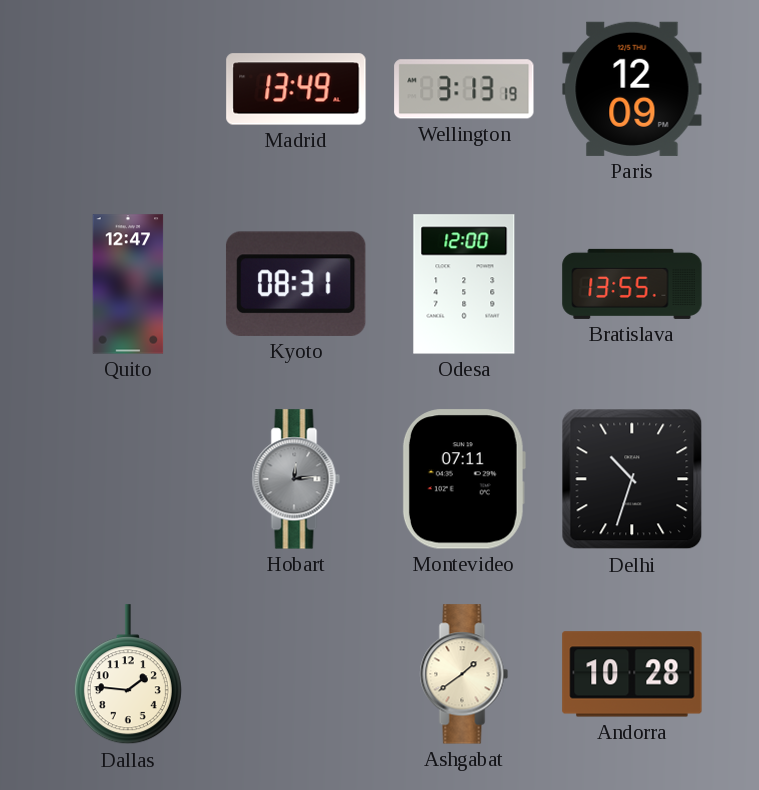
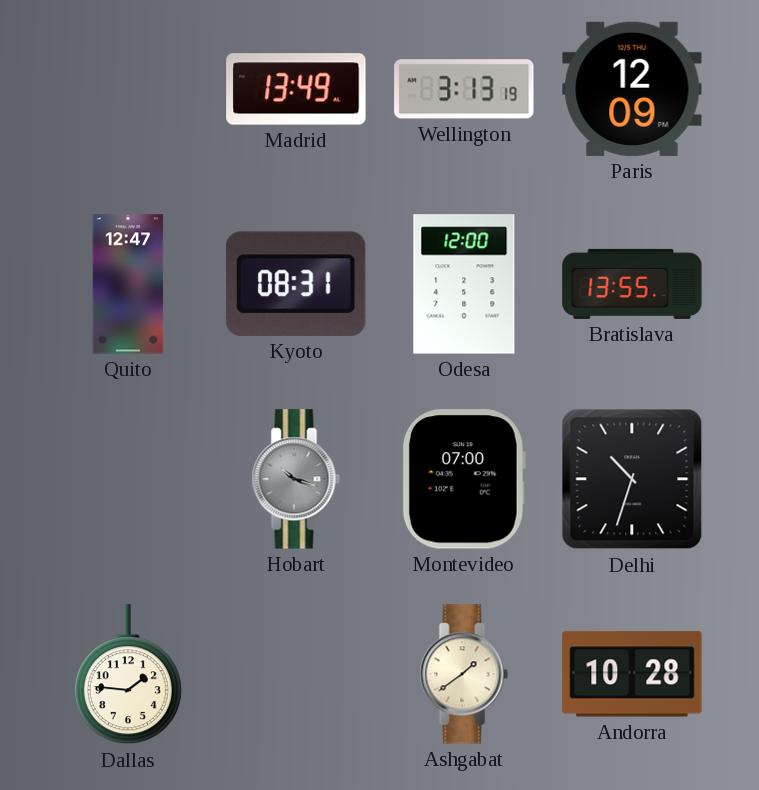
Hobart: 12:14 -> 10:18
Montevideo: 07:11 -> 07:00
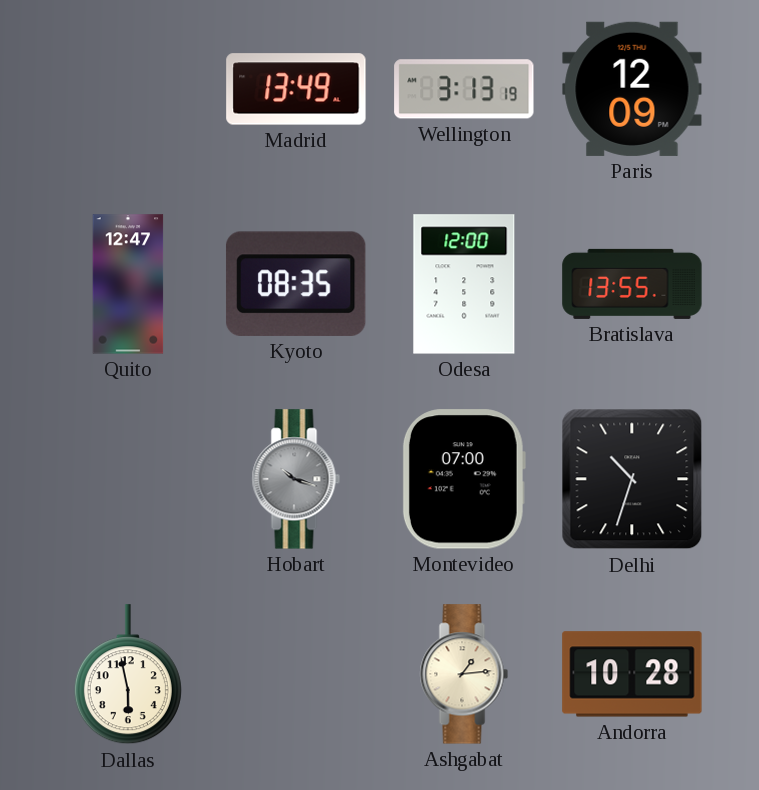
Kyoto: 08:31 -> 08:35
Dallas: 1:46 -> 5:58
Ashgabat: 1:39 -> 1:14
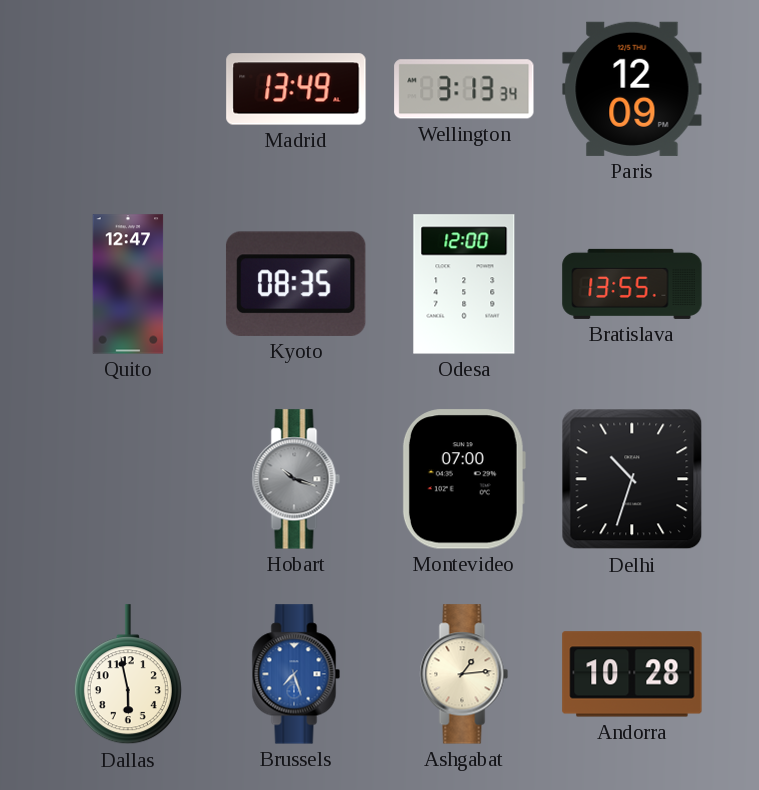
Wellington: 3:13:19 -> 3:13:34
Brussels: none -> 7:27
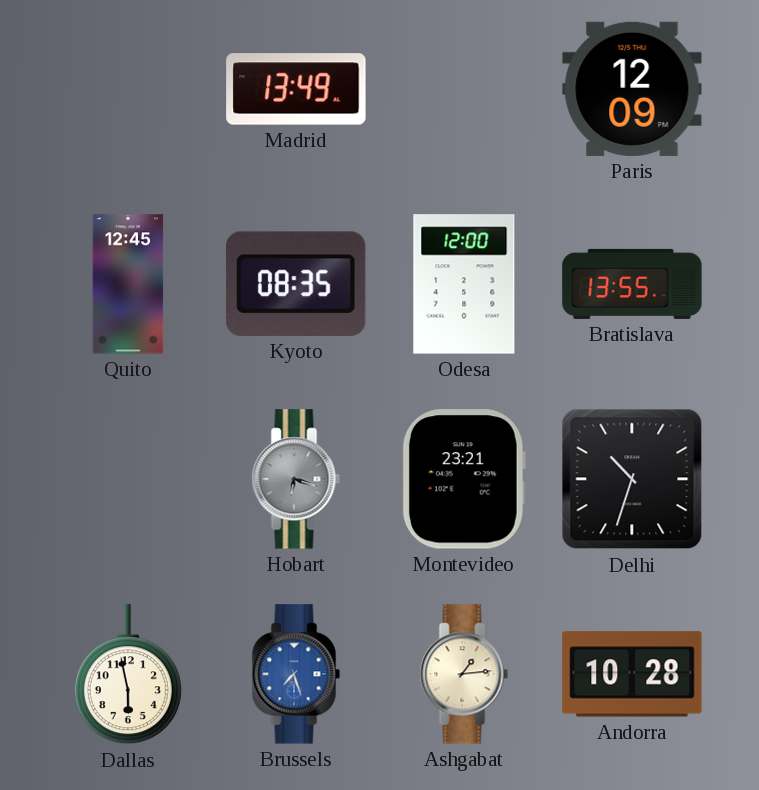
Wellington: 3:13 -> none
Quito: 12:47 -> 12:45
Hobart: 10:18 -> 6:18
Montevideo: 07:00 -> 23:21
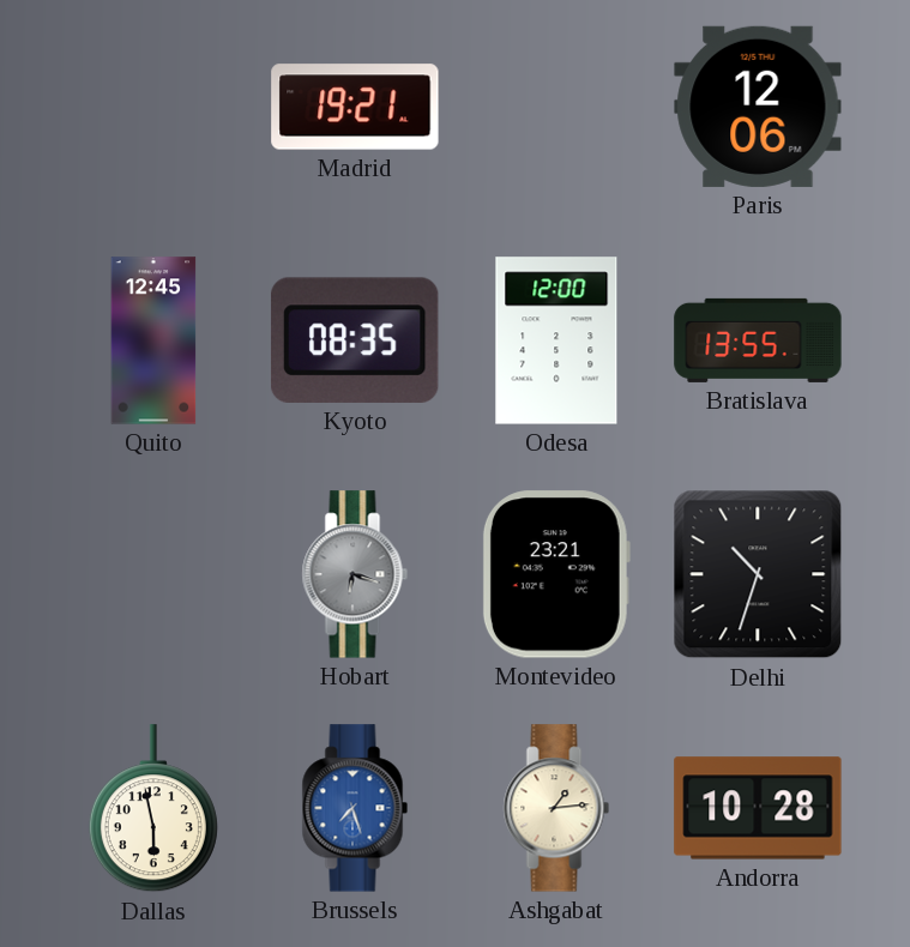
Madrid: 13:49 -> 19:21
Paris: 12:09 -> 12:06
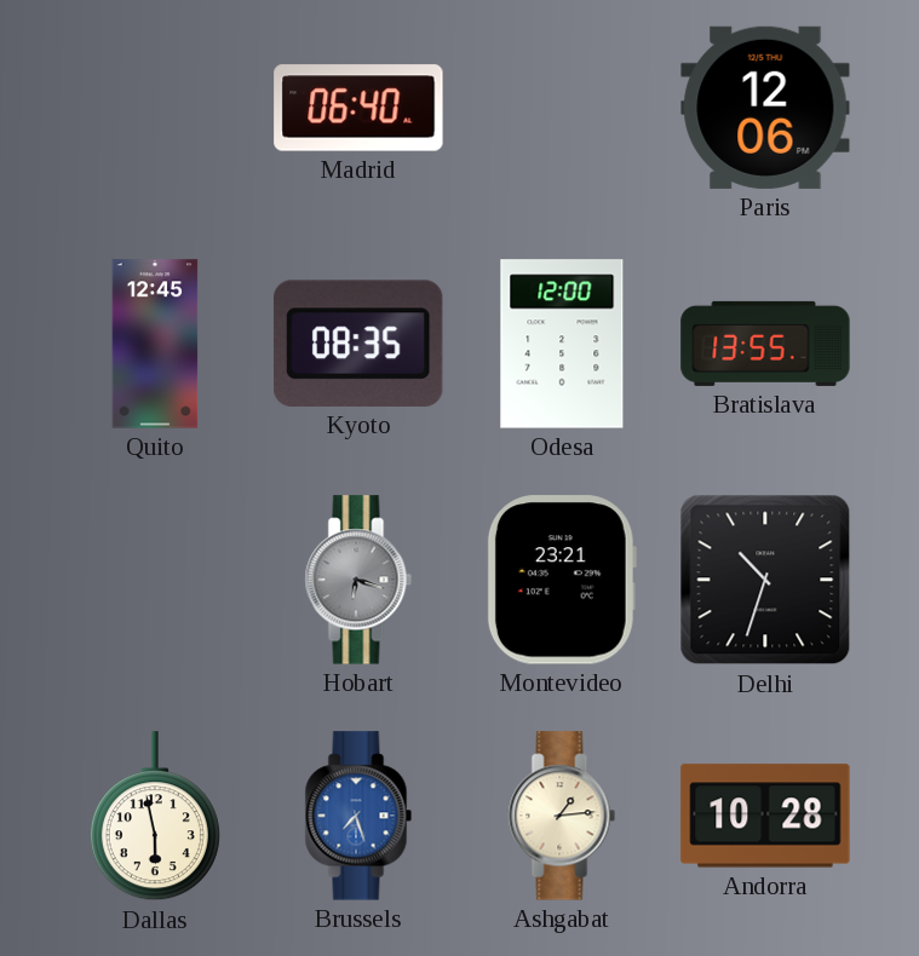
Madrid: 19:21 -> 06:40
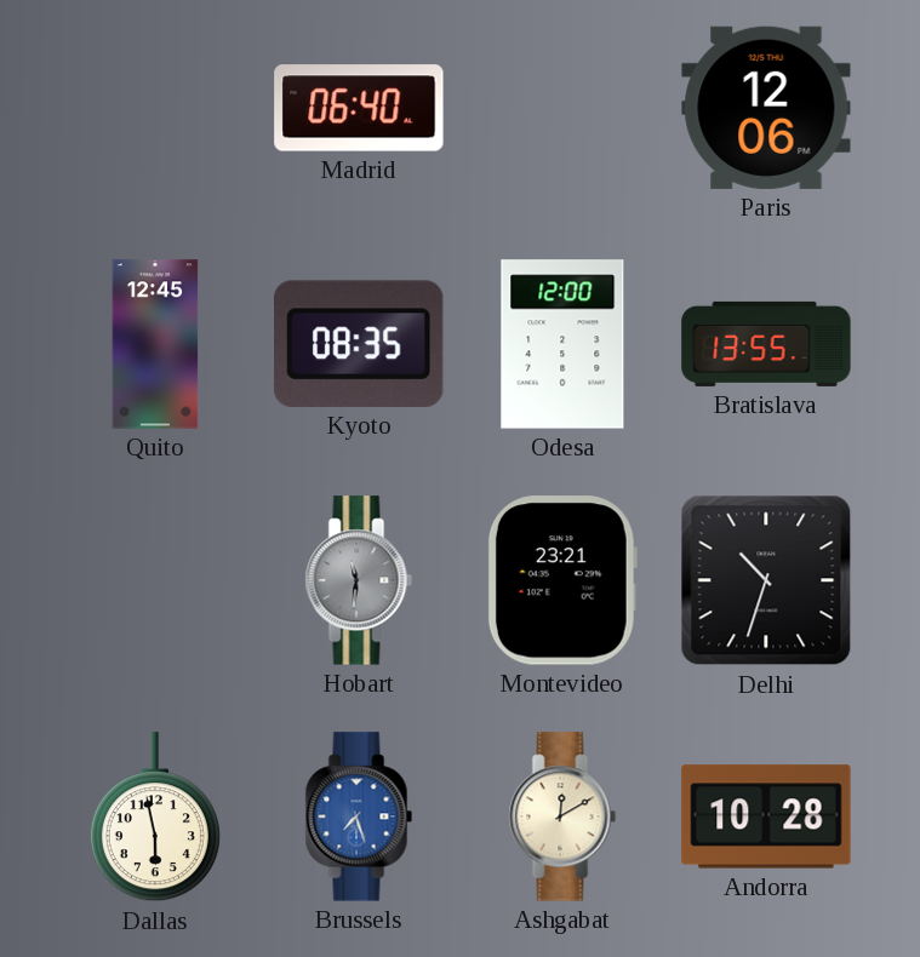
Hobart: 6:18 -> 11:31
Ashgabat: 1:14 -> 12:10
